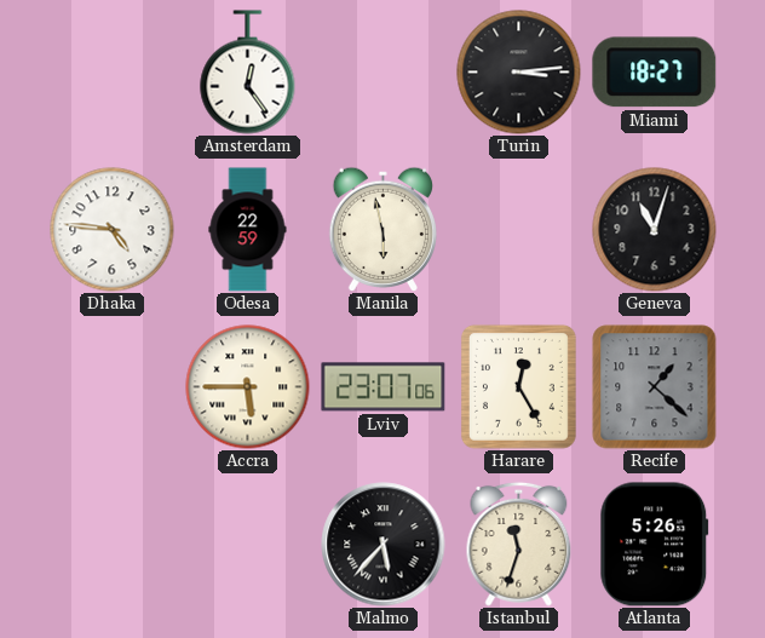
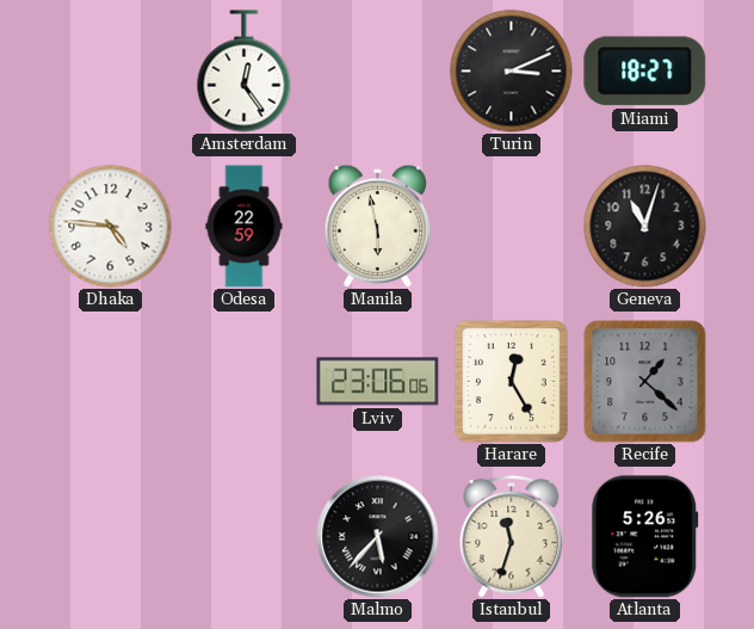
Turin: 3:14 -> 3:11
Accra: 5:45 -> none
Lviv: 23:07 -> 23:06
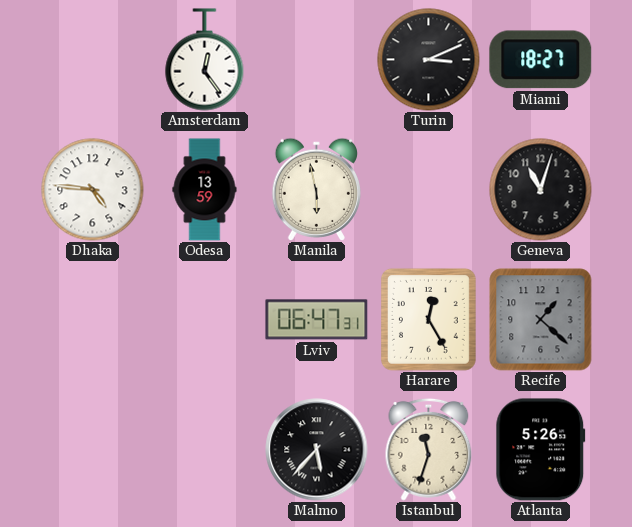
Odesa: 22:59 -> 13:59
Lviv: 23:06 -> 06:47
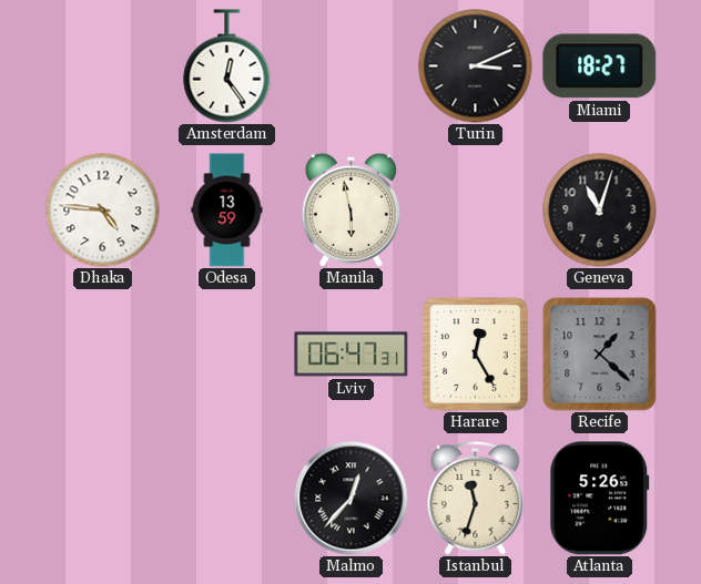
Malmo: 5:37 -> 12:37
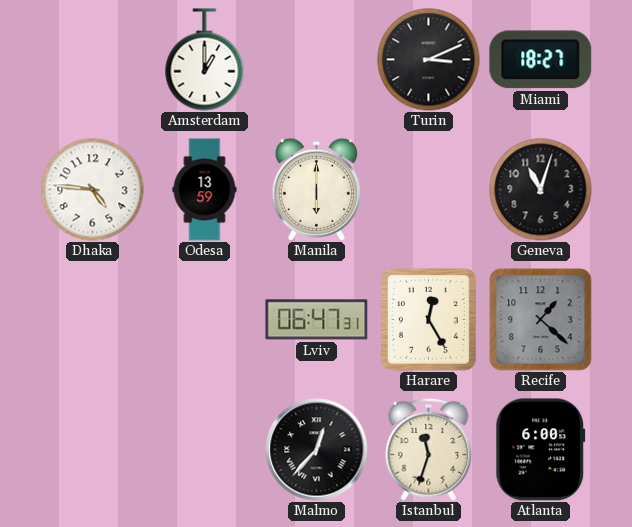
Amsterdam: 12:24 -> 1:00
Manila: 5:58 -> 6:00
Atlanta: 5:26 -> 6:00
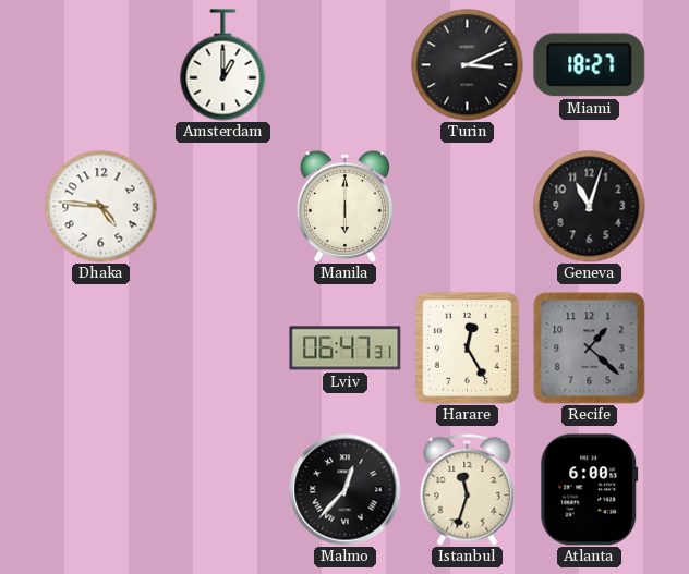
Odesa: 13:59 -> none
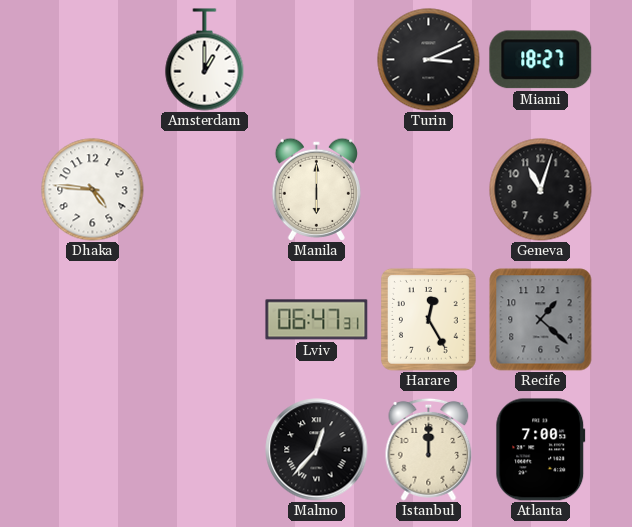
Istanbul: 11:33 -> 12:00
Atlanta: 6:00 -> 7:00
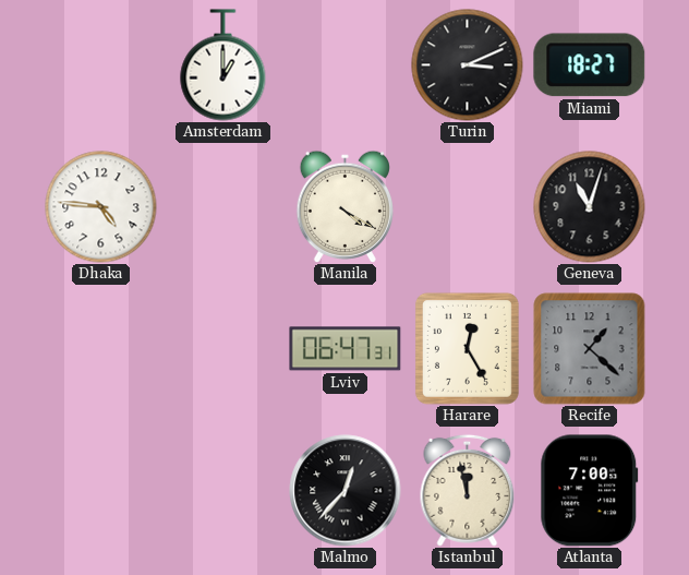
Manila: 6:00 -> 4:20
Istanbul: 12:00 -> 11:58
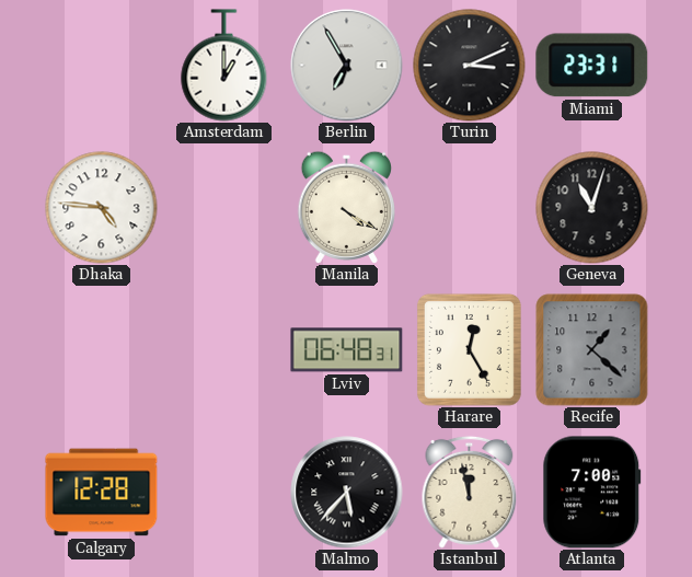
Berlin: none -> 6:55
Miami: 18:27 -> 23:31
Lviv: 06:47 -> 06:48
Calgary: none -> 12:28
Malmo: 12:37 -> 5:37
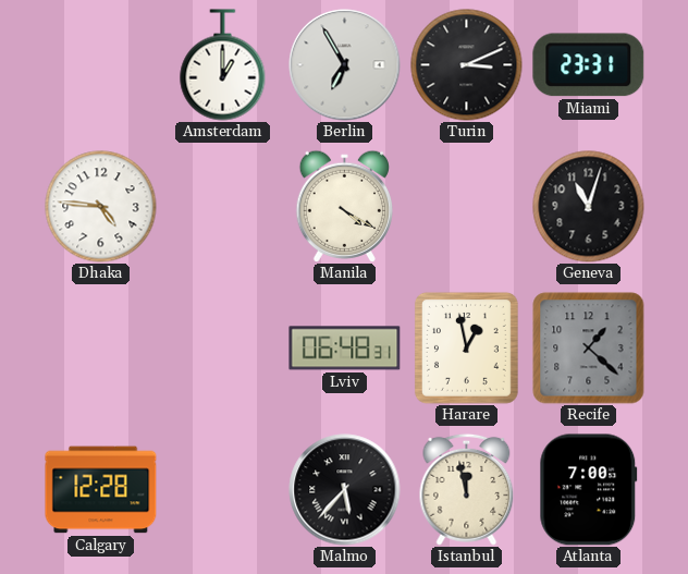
Harare: 12:25 -> 12:58
